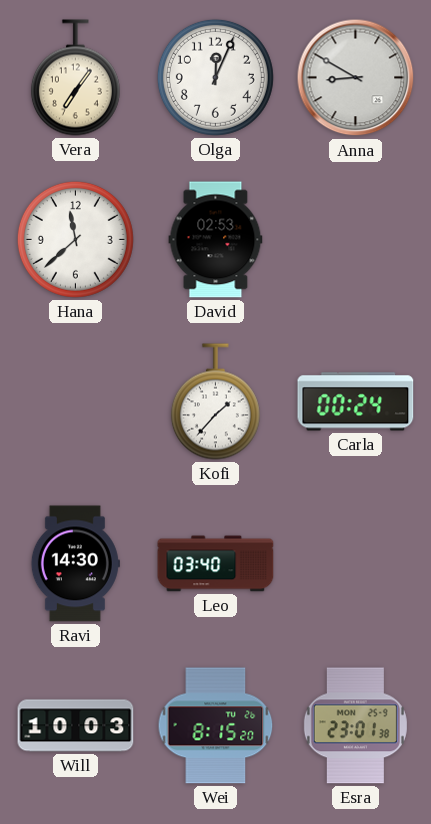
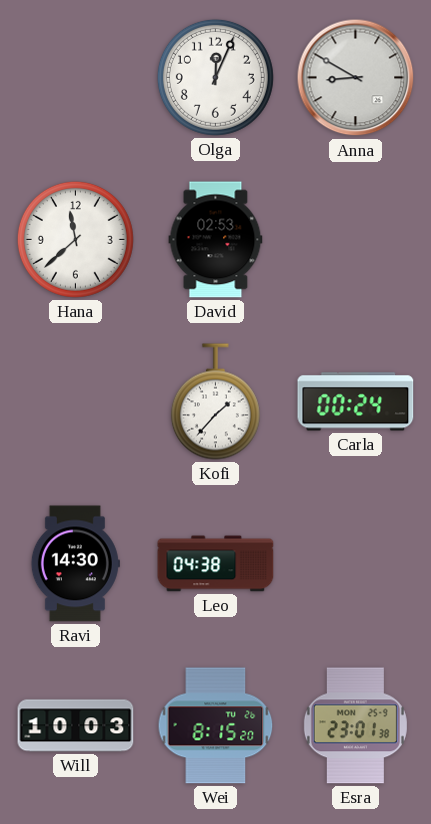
Vera: 7:06 -> none
Leo: 03:40 -> 04:38
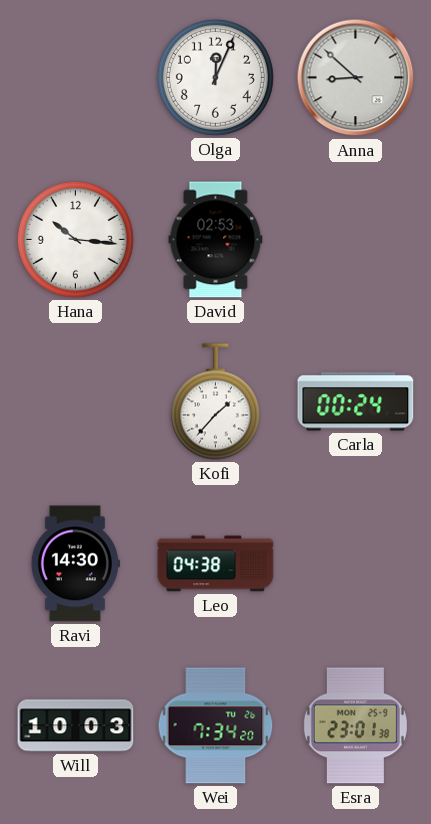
Anna: 8:50 -> 8:52
Hana: 11:38 -> 10:16
Wei: 8:15 -> 7:34
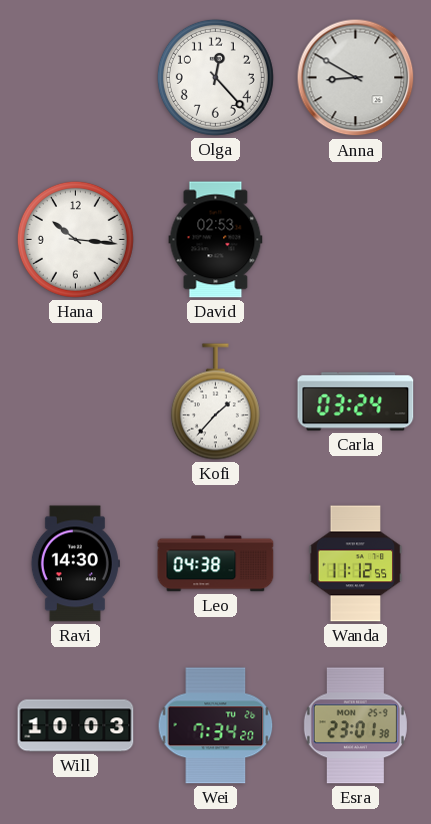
Olga: 12:04 -> 12:23
Anna: 8:52 -> 8:50
Carla: 00:24 -> 03:24
Wanda: none -> 11:12
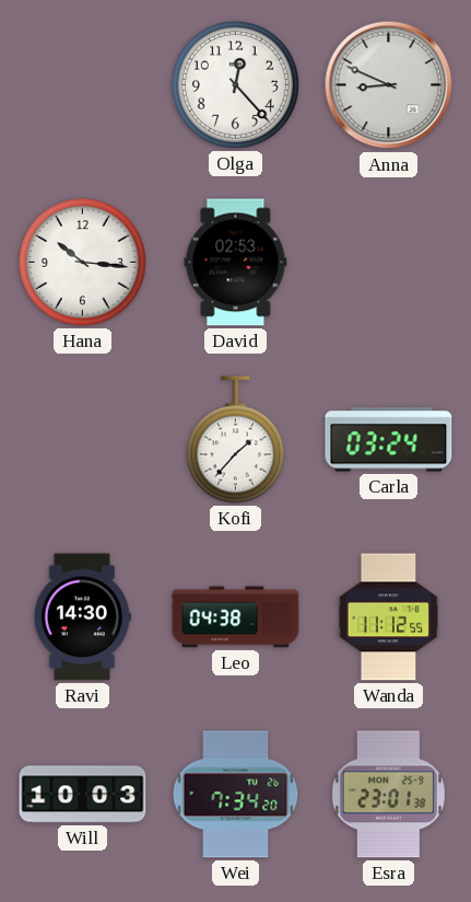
Anna: 8:50 -> 8:49
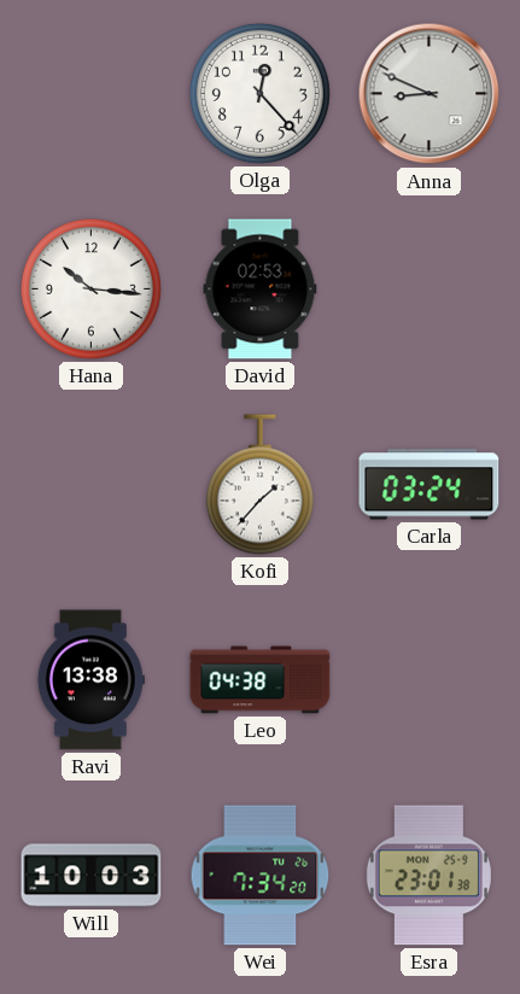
Ravi: 14:30 -> 13:38
Wanda: 11:12 -> none
